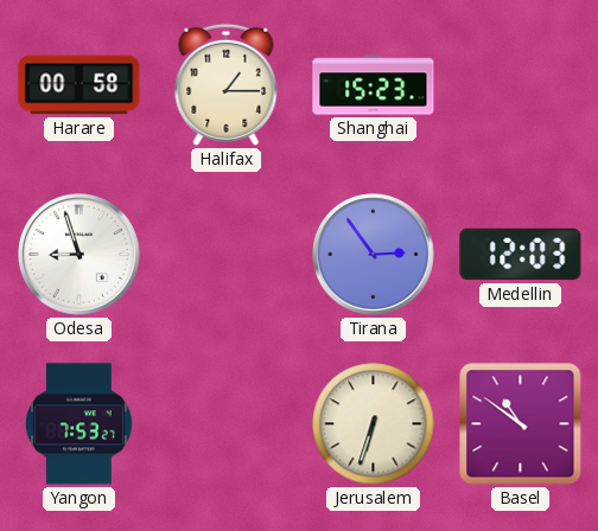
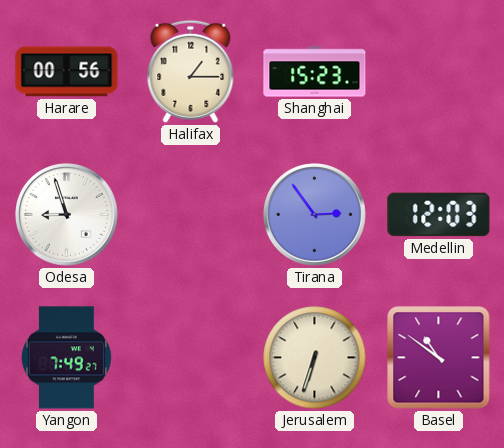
Harare: 00:58 -> 00:56
Yangon: 7:53 -> 7:49
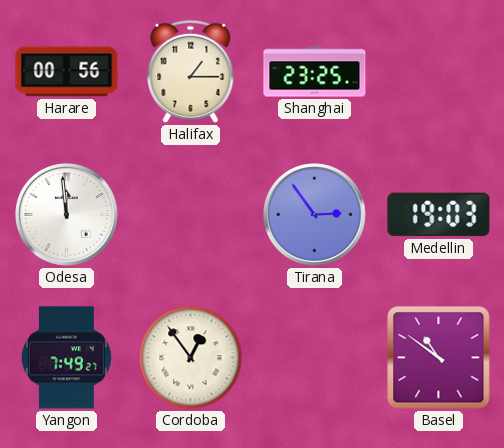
Shanghai: 15:23 -> 23:25
Odesa: 8:57 -> 11:59
Medellin: 12:03 -> 19:03
Cordoba: none -> 12:54
Jerusalem: 6:33 -> none
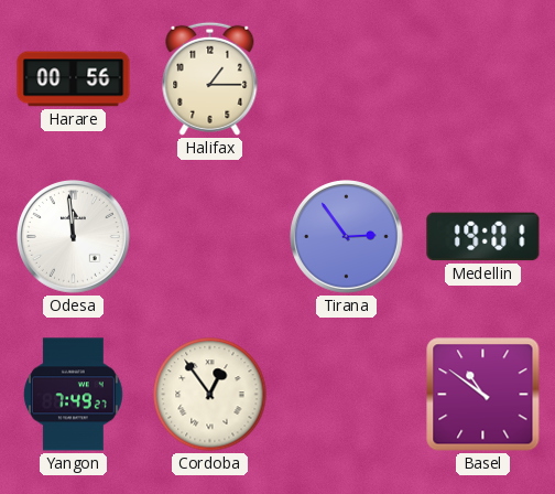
Shanghai: 23:25 -> none
Medellin: 19:03 -> 19:01
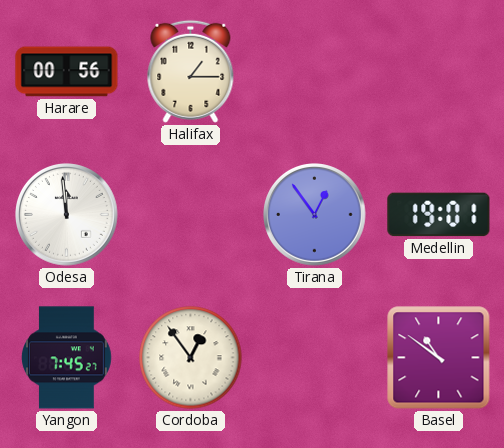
Tirana: 2:54 -> 12:54
Yangon: 7:49 -> 7:45
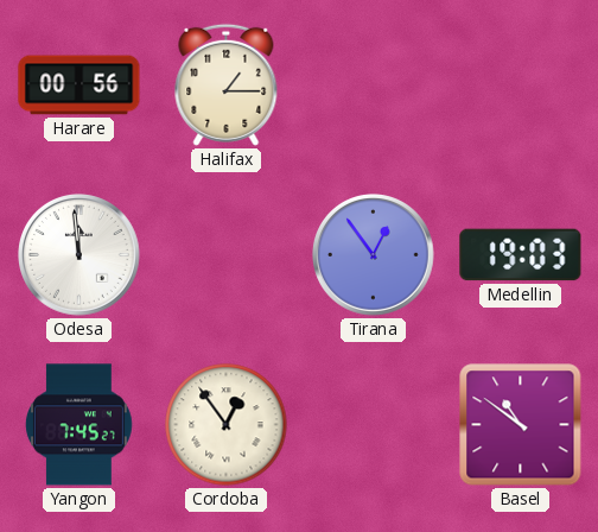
Medellin: 19:01 -> 19:03
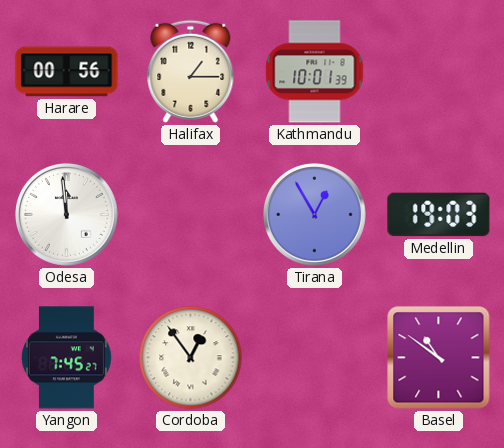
Kathmandu: none -> 10:01
Tirana: 12:54 -> 12:55
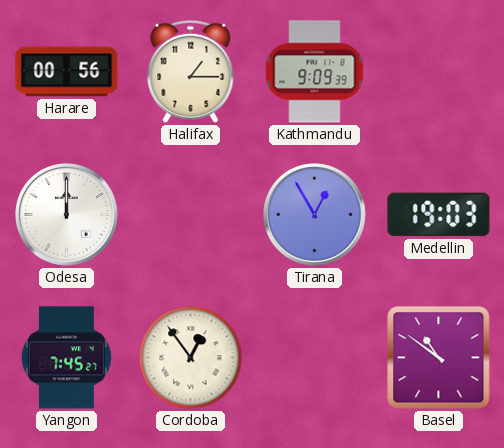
Kathmandu: 10:01 -> 9:09
Odesa: 11:59 -> 12:00
